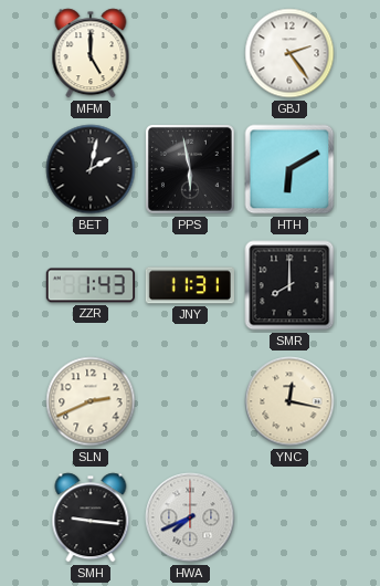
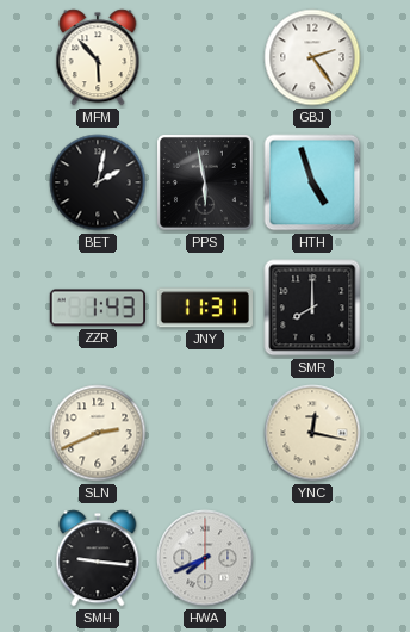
MFM: 5:00 -> 5:53
HTH: 6:10 -> 4:57
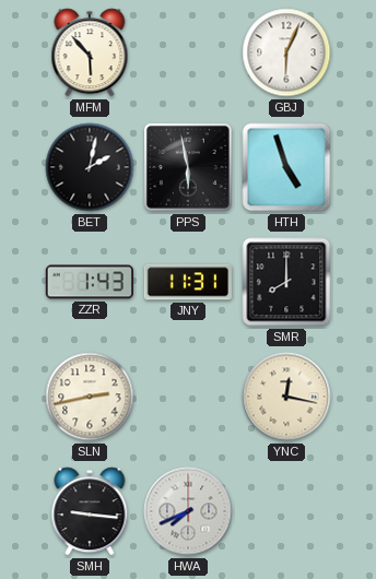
GBJ: 2:24 -> 6:04
SLN: 2:41 -> 2:43
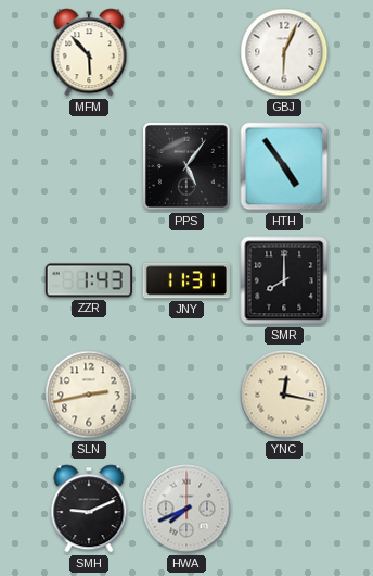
BET: 2:02 -> none
PPS: 5:58 -> 5:06
HTH: 4:57 -> 4:54
SMH: 9:16 -> 9:11
